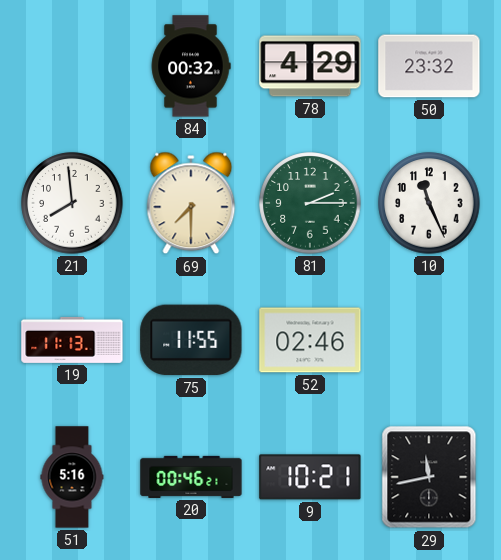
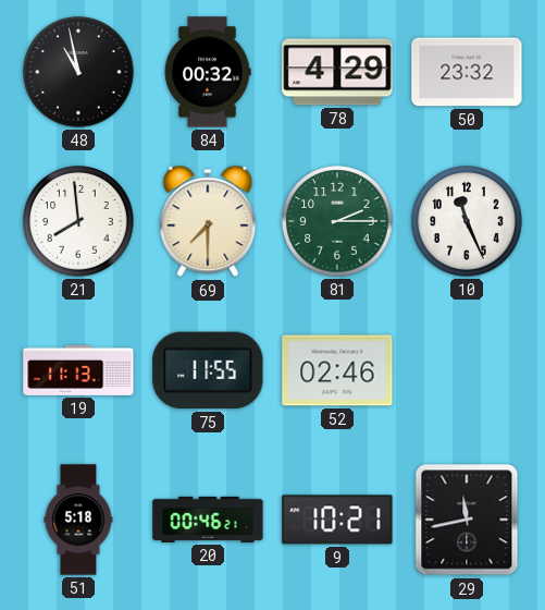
48: none -> 10:58
51: 5:16 -> 5:18
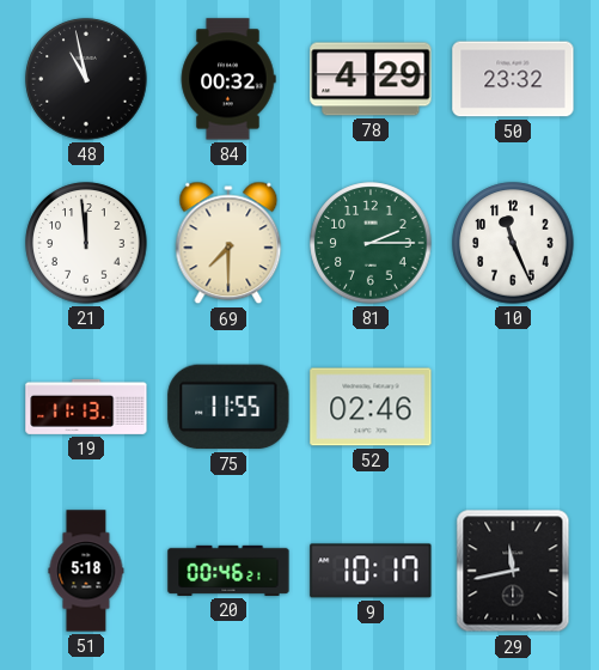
21: 7:59 -> 11:59
9: 10:21 -> 10:17
